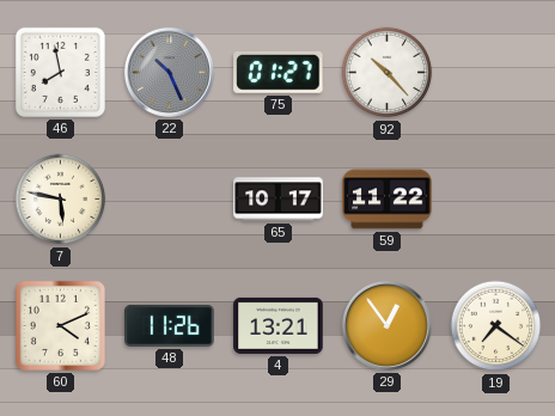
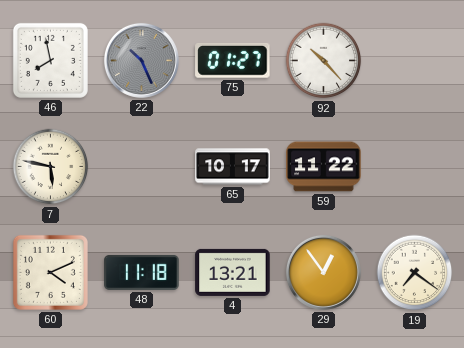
48: 11:26 -> 11:18
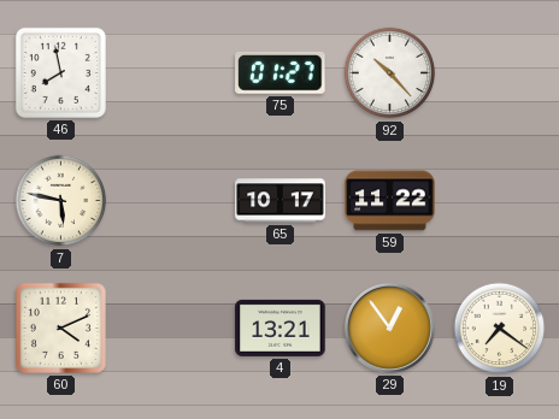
22: 10:26 -> none
48: 11:18 -> none
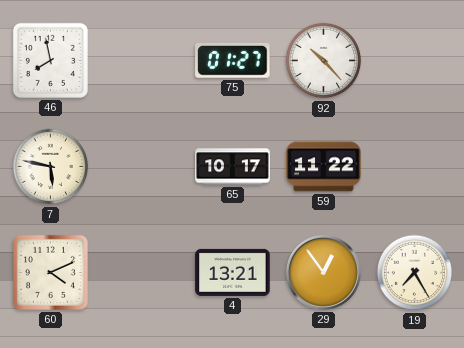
19: 7:21 -> 7:25
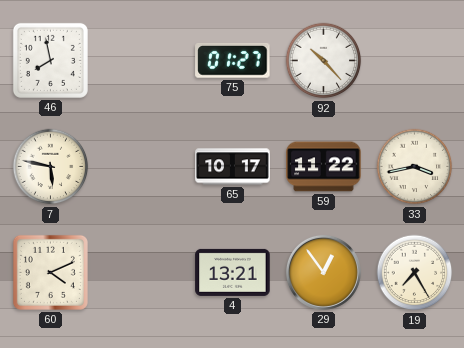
33: none -> 3:43
